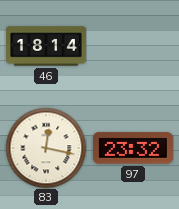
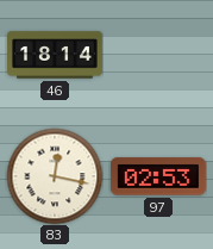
97: 23:32 -> 02:53
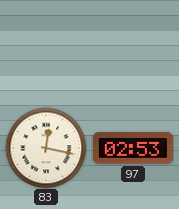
46: 18:14 -> none
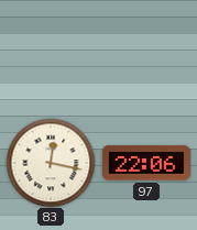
97: 02:53 -> 22:06
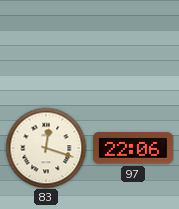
83: 12:17 -> 12:18
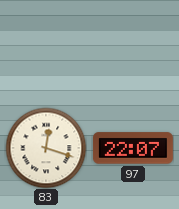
97: 22:06 -> 22:07
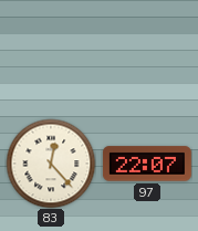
83: 12:18 -> 12:23
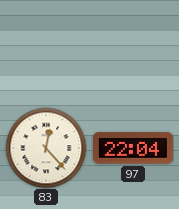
97: 22:07 -> 22:04
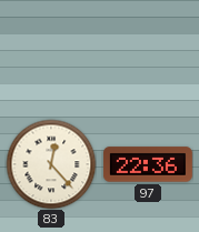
97: 22:04 -> 22:36
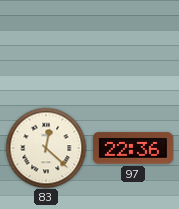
83: 12:23 -> 12:22
